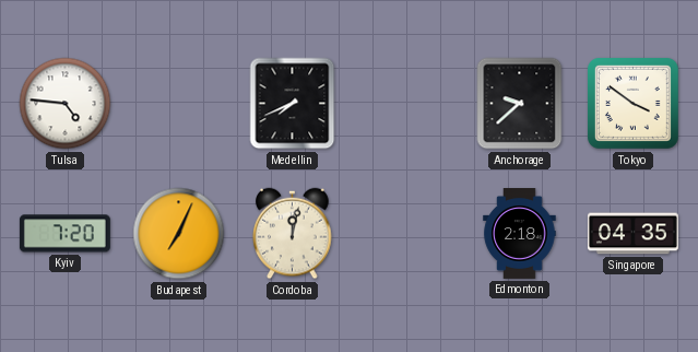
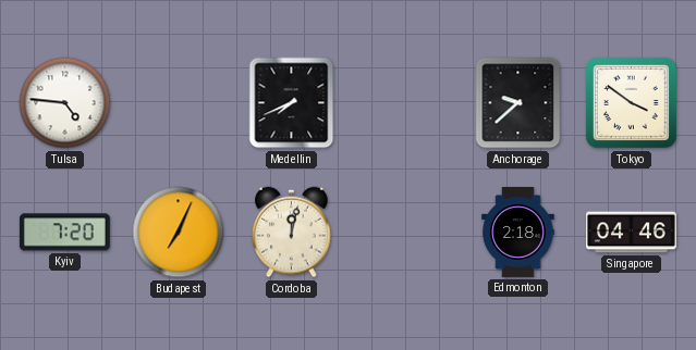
Singapore: 04:35 -> 04:46
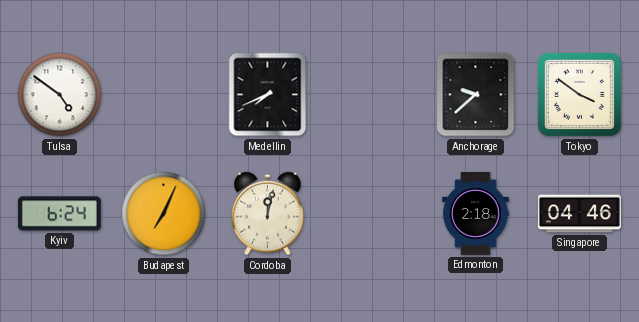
Tulsa: 4:46 -> 4:51
Kyiv: 7:20 -> 6:24
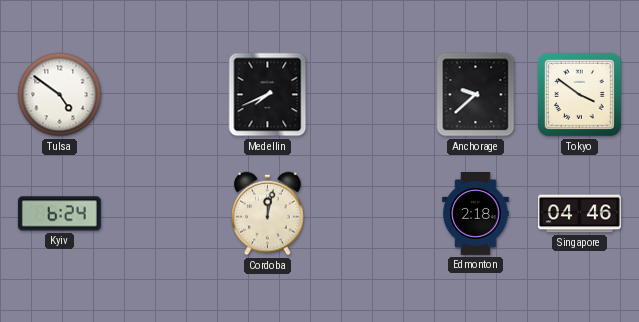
Budapest: 7:04 -> none
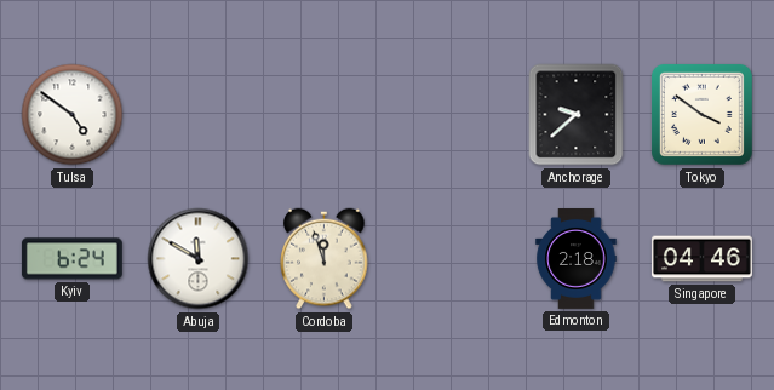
Medellin: 7:41 -> none
Abuja: none -> 11:50
Cordoba: 12:02 -> 11:57
